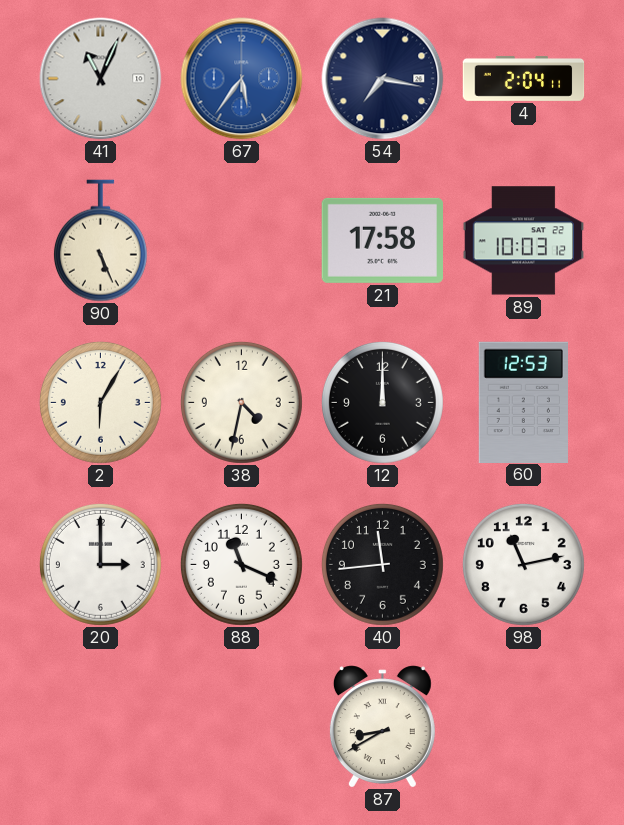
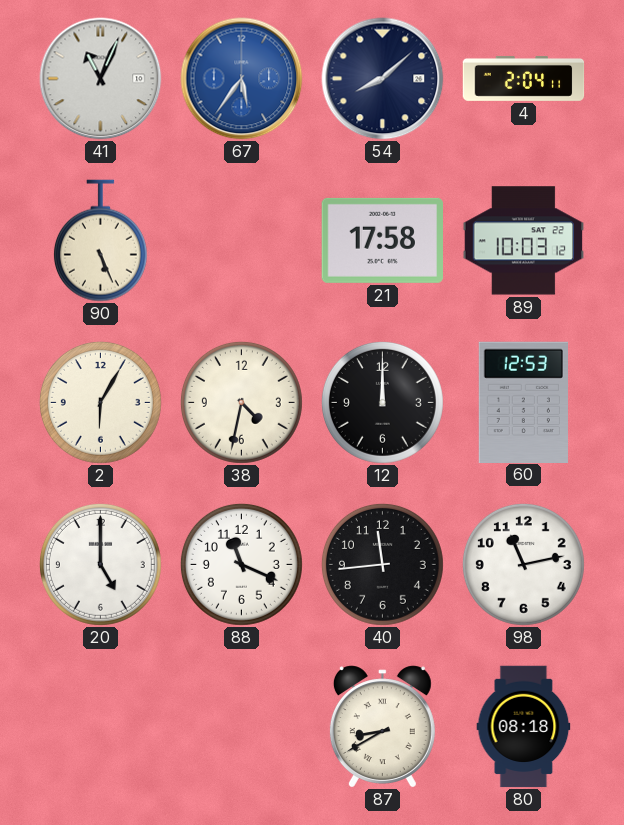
54: 7:17 -> 8:08
20: 3:00 -> 5:00
80: none -> 08:18
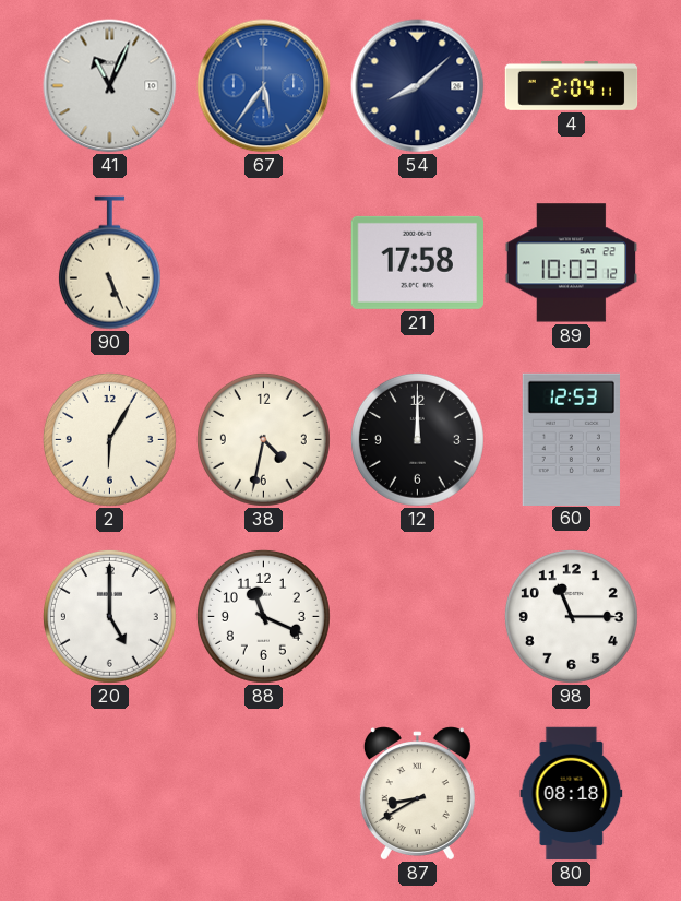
40: 11:44 -> none
98: 11:13 -> 11:15
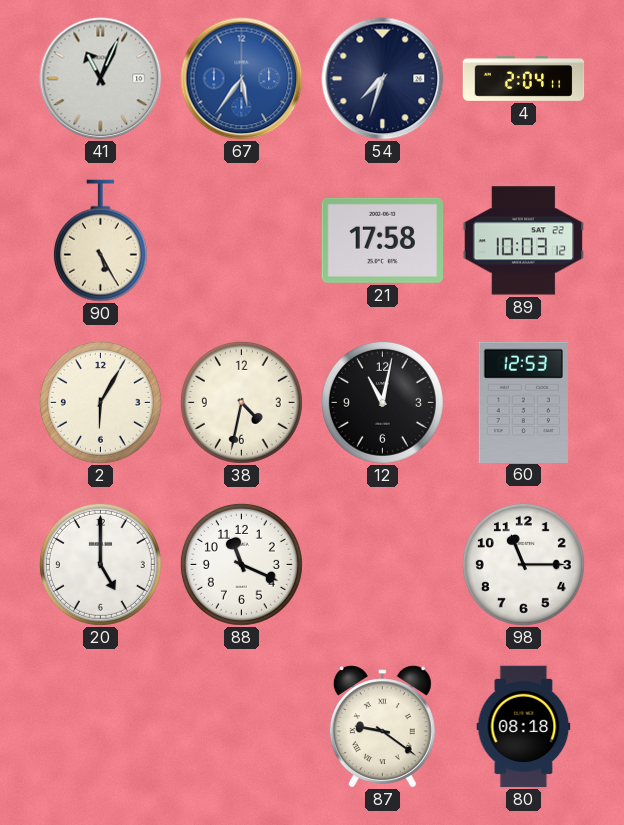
54: 8:08 -> 7:33
90: 5:26 -> 5:25
12: 12:00 -> 11:02
87: 8:40 -> 9:21
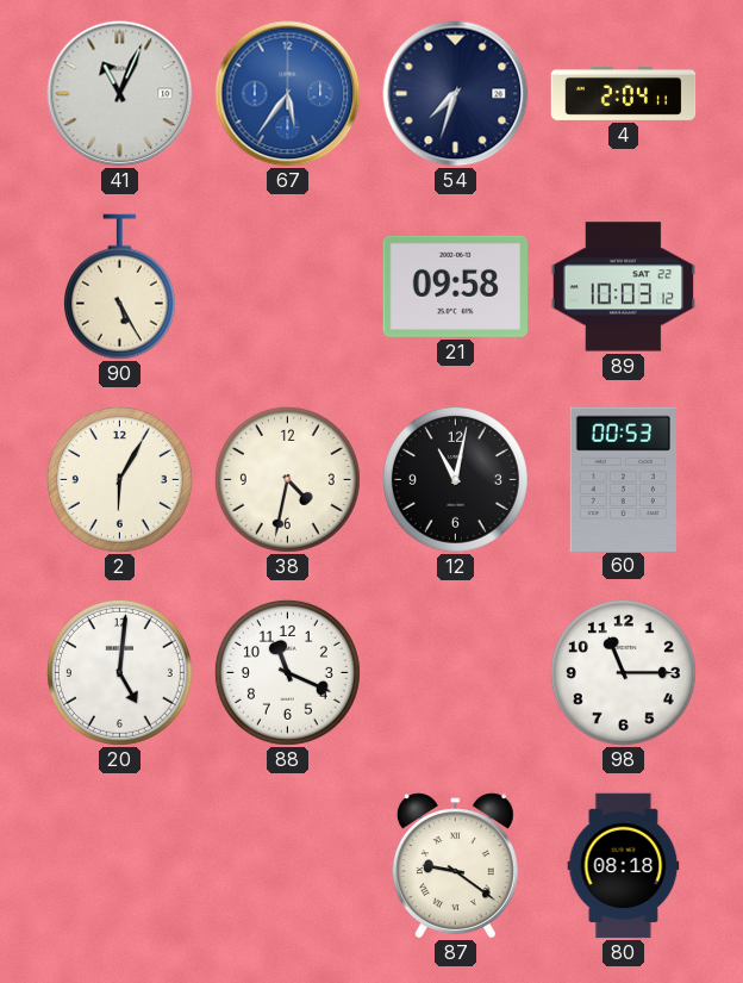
21: 17:58 -> 09:58
60: 12:53 -> 00:53
20: 5:00 -> 5:01
